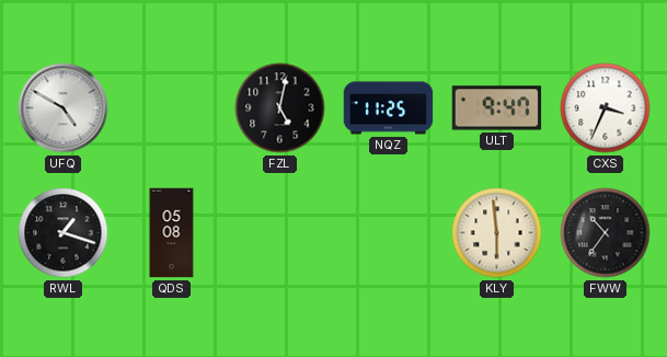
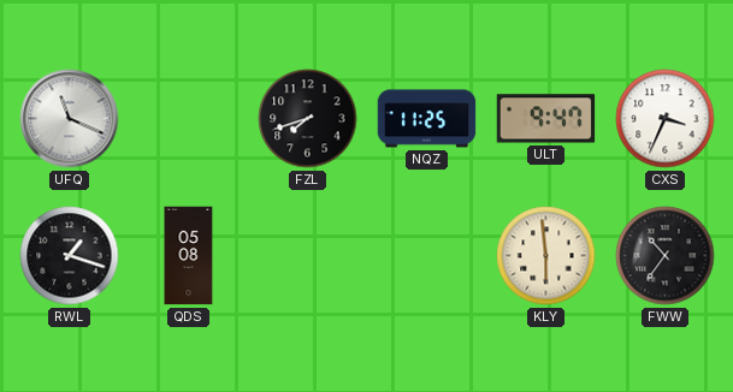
UFQ: 4:50 -> 11:19
FZL: 5:02 -> 7:42
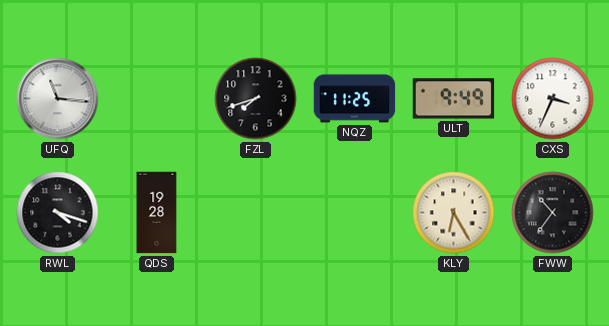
UFQ: 11:19 -> 11:16
ULT: 9:47 -> 9:49
RWL: 1:18 -> 4:18
QDS: 05:08 -> 19:28
KLY: 5:59 -> 6:25
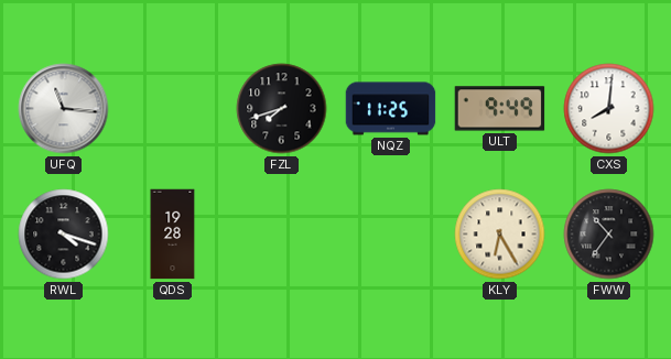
CXS: 3:34 -> 8:01
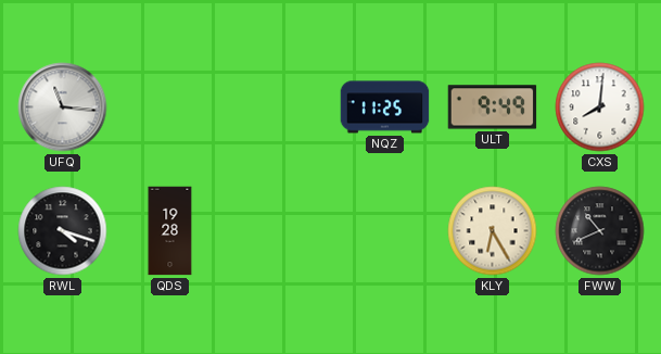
FZL: 7:42 -> none
FWW: 10:36 -> 10:41
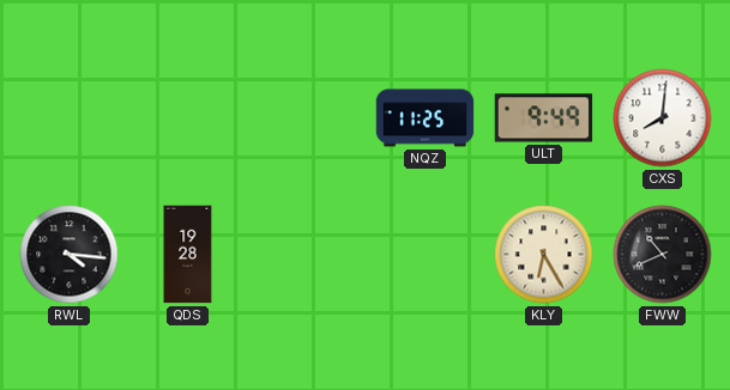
UFQ: 11:16 -> none
RWL: 4:18 -> 4:16
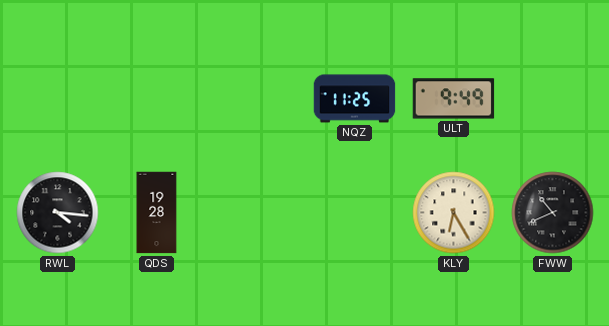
CXS: 8:01 -> none
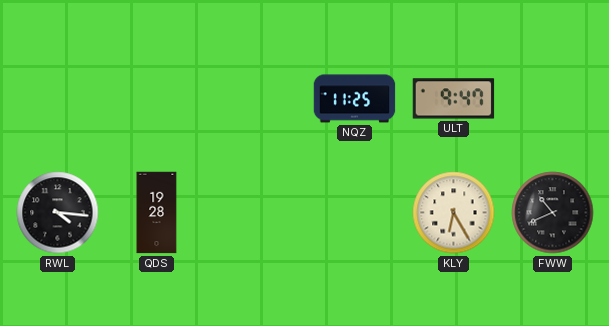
ULT: 9:49 -> 9:47
